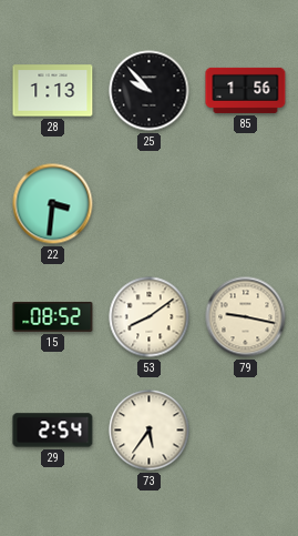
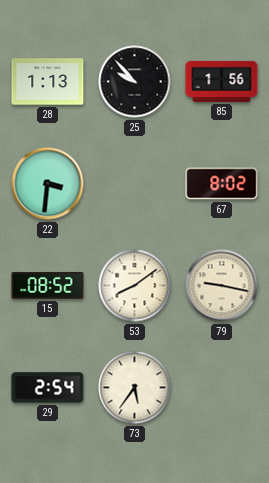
67: none -> 8:02
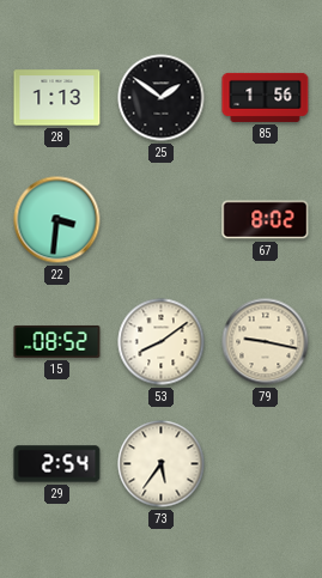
25: 9:53 -> 1:51
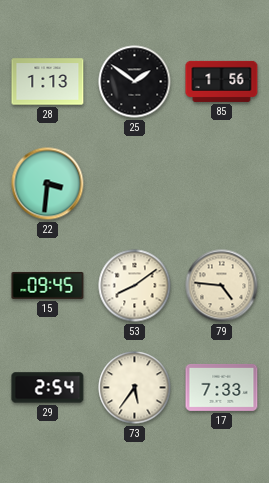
67: 8:02 -> none
15: 08:52 -> 09:45
79: 9:17 -> 4:46
17: none -> 7:33
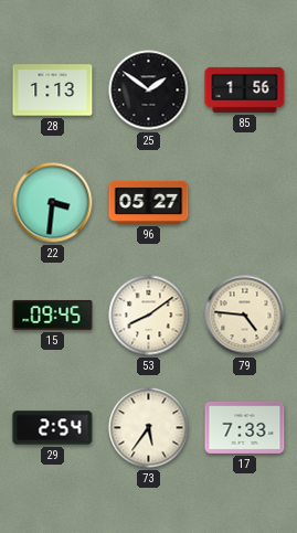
96: none -> 05:27
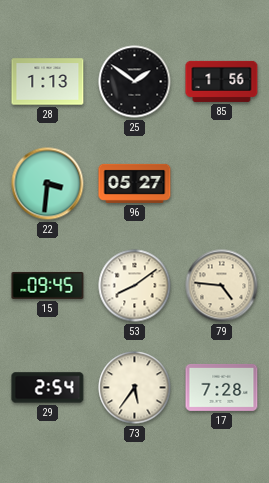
17: 7:33 -> 7:28
